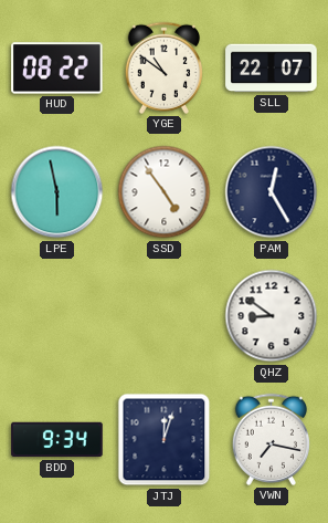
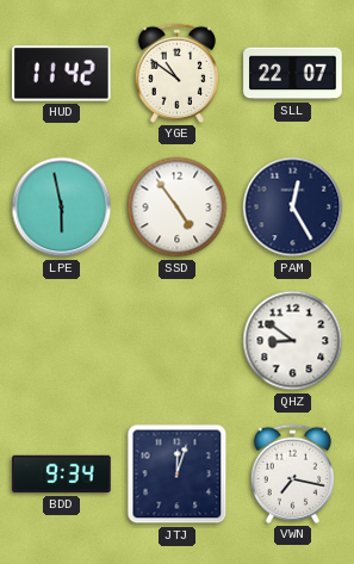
HUD: 08:22 -> 11:42
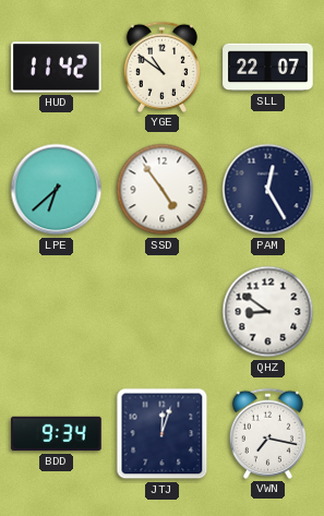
LPE: 5:58 -> 6:38
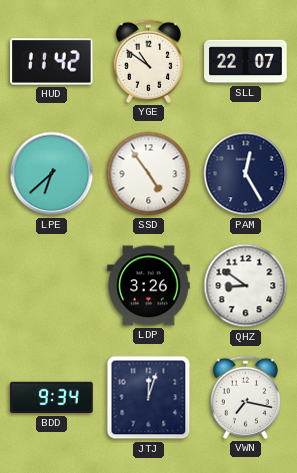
LDP: none -> 3:26
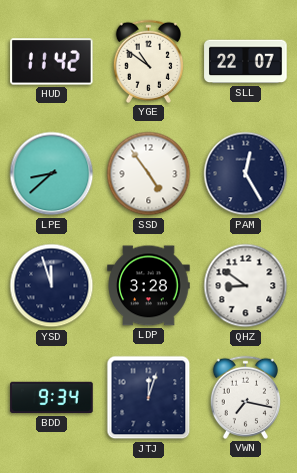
LPE: 6:38 -> 8:38
YSD: none -> 11:57
LDP: 3:26 -> 3:28
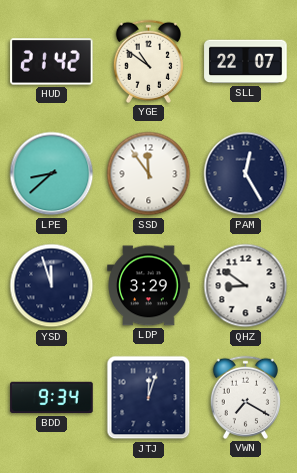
HUD: 11:42 -> 21:42
SSD: 4:54 -> 11:54
LDP: 3:28 -> 3:29
VWN: 7:17 -> 7:20
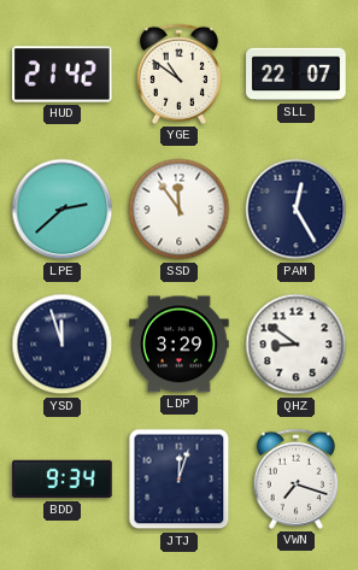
LPE: 8:38 -> 2:38
VWN: 7:20 -> 7:18
